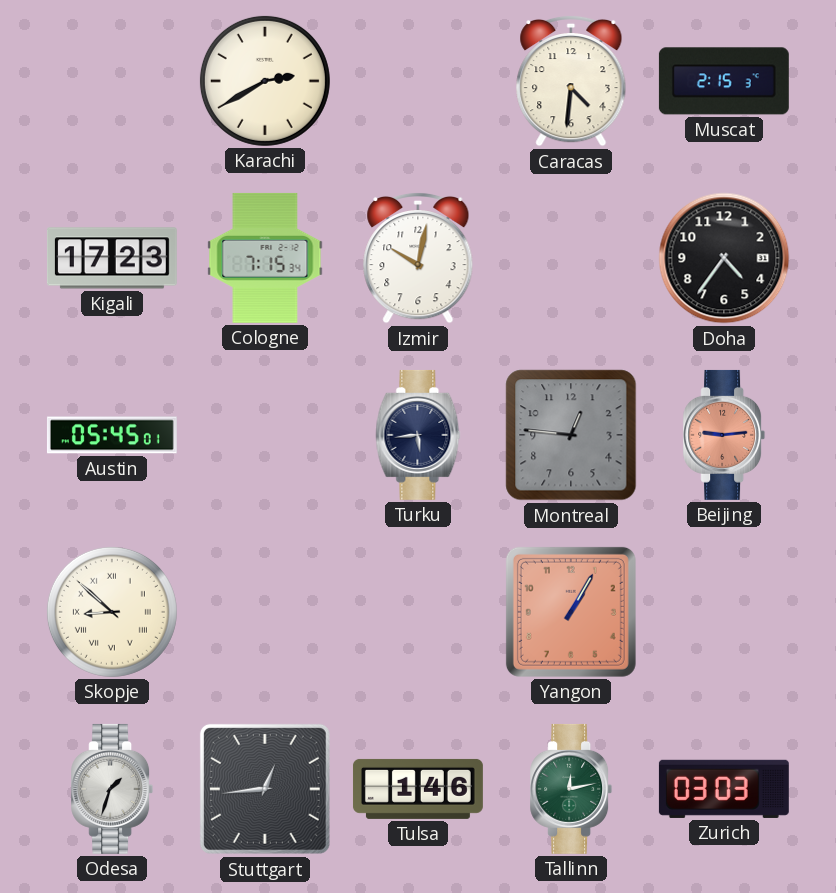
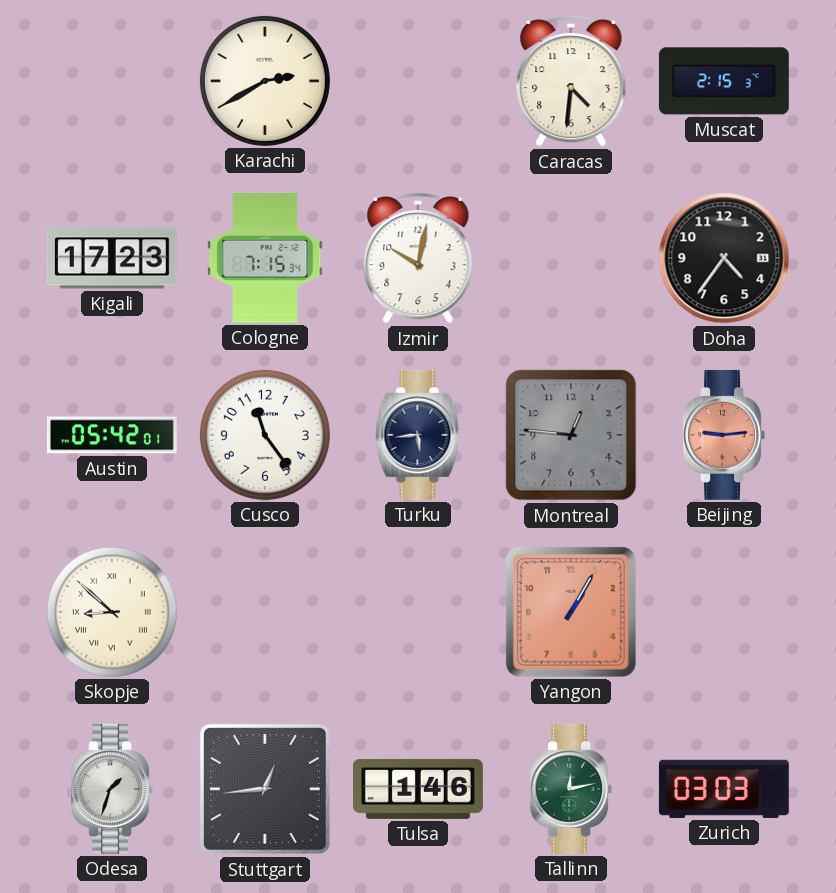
Austin: 05:45 -> 05:42
Cusco: none -> 11:24
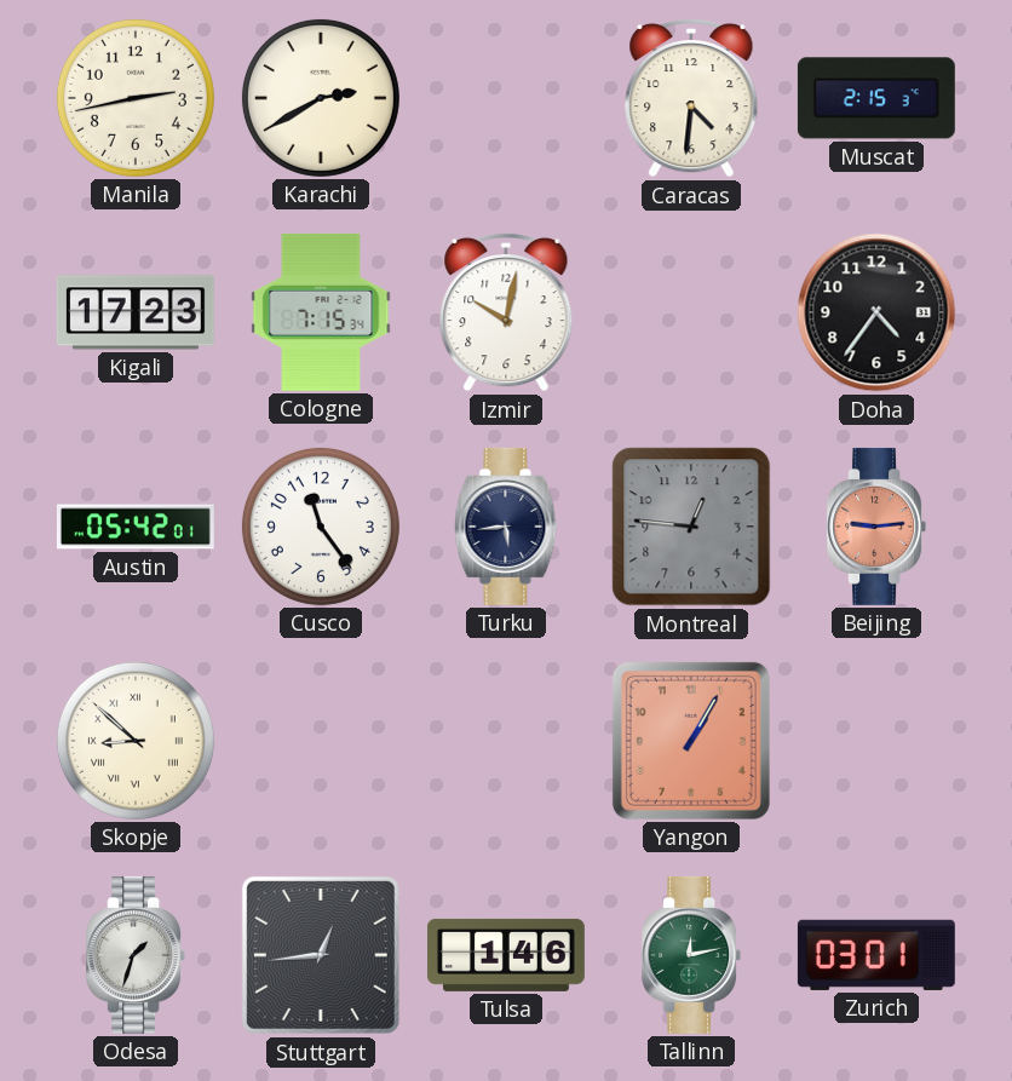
Manila: none -> 2:43
Zurich: 03:03 -> 03:01
